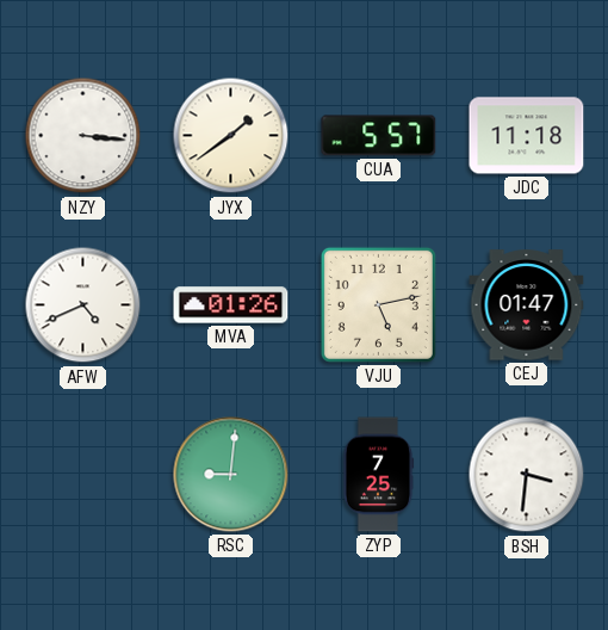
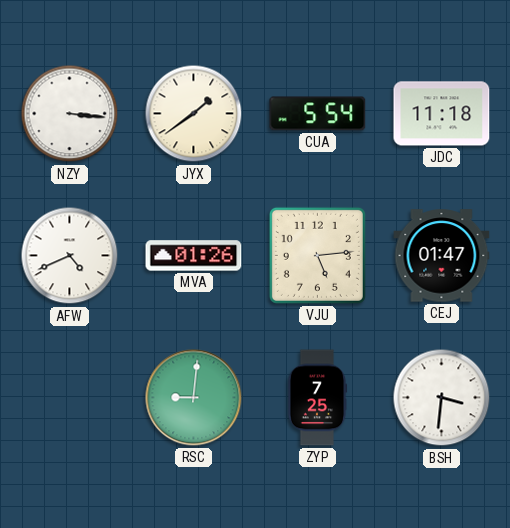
CUA: 5:57 -> 5:54
VJU: 5:13 -> 5:14
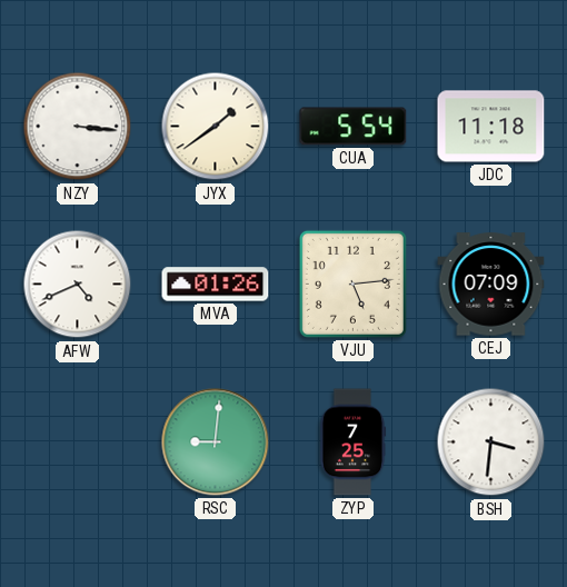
CEJ: 01:47 -> 07:09
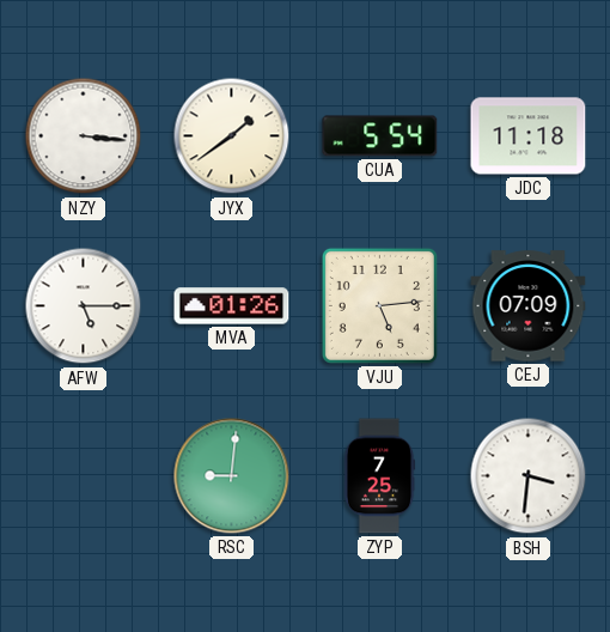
AFW: 4:41 -> 5:15
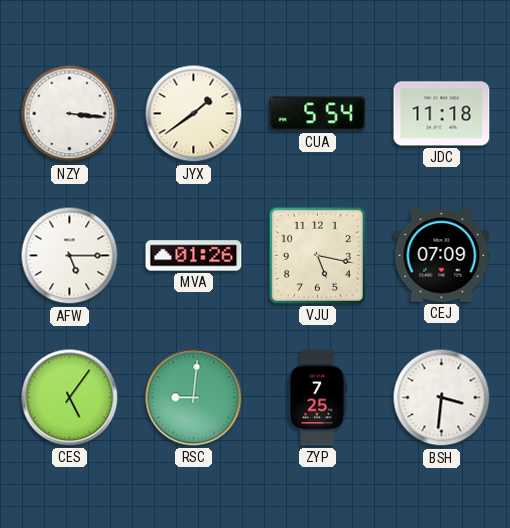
VJU: 5:14 -> 5:17
CES: none -> 5:06
